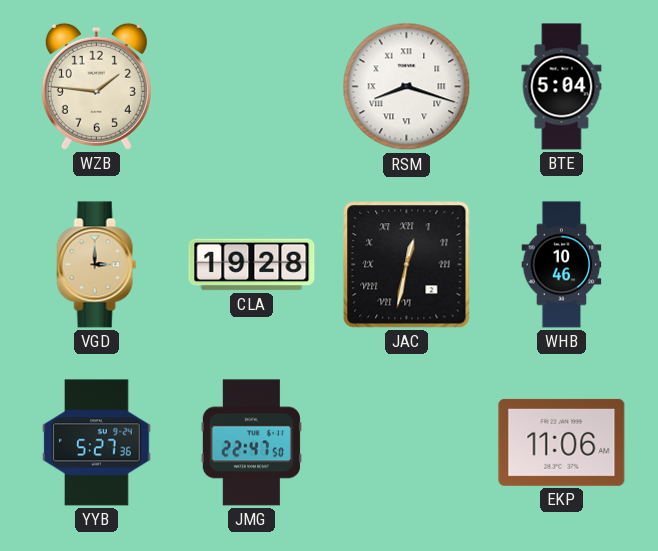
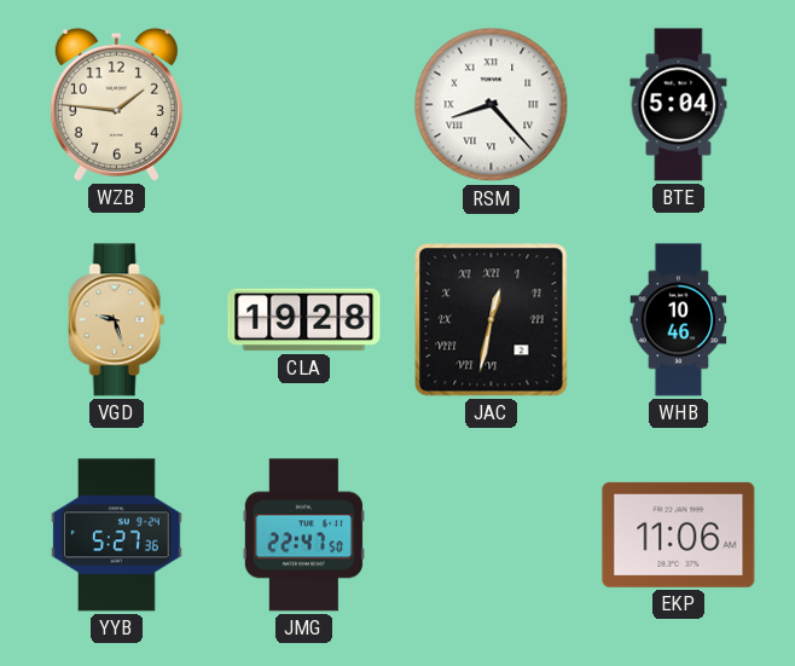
RSM: 8:18 -> 8:23
VGD: 3:00 -> 9:27
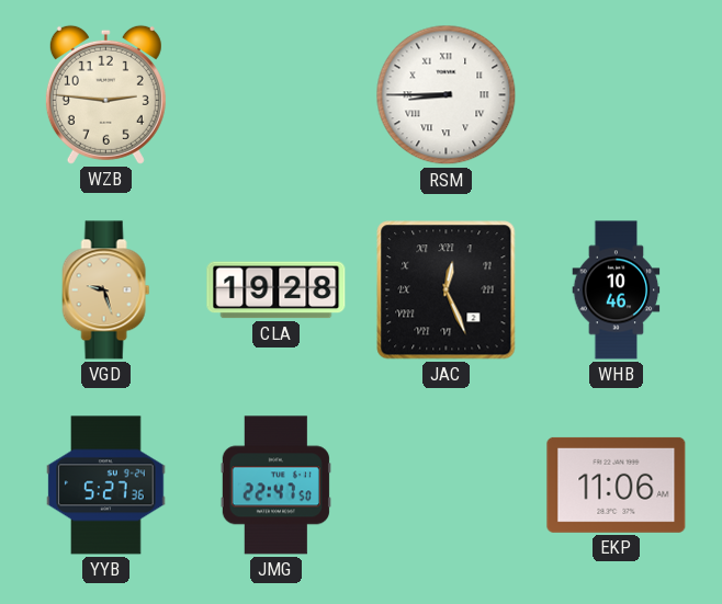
WZB: 1:46 -> 2:46
RSM: 8:23 -> 8:45
BTE: 5:04 -> none
JAC: 12:32 -> 12:26
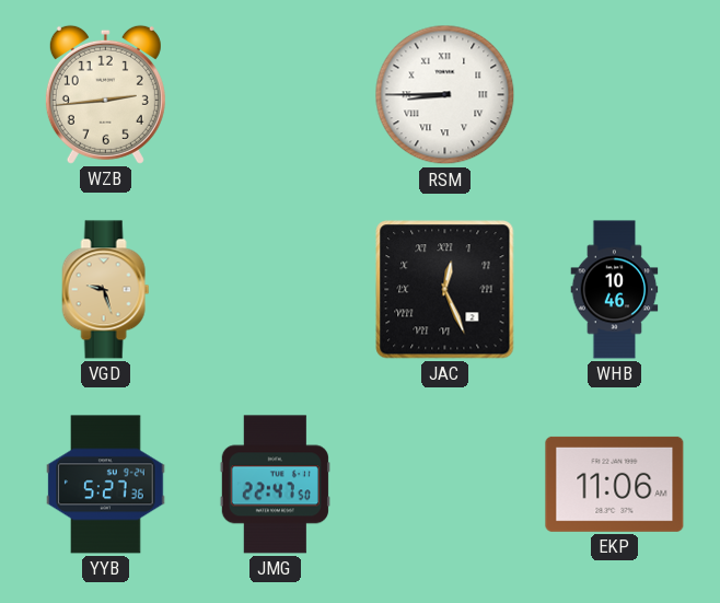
WZB: 2:46 -> 2:44
CLA: 19:28 -> none
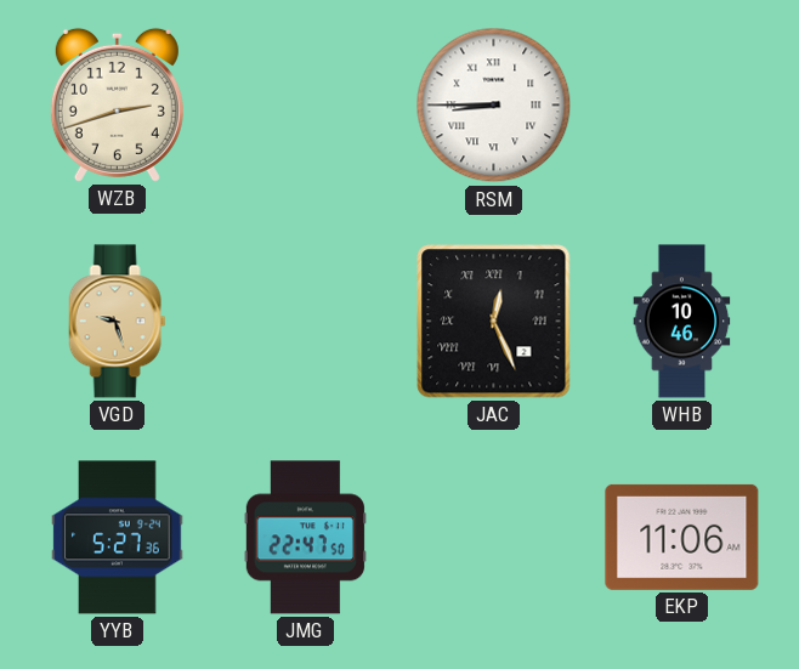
WZB: 2:44 -> 2:42
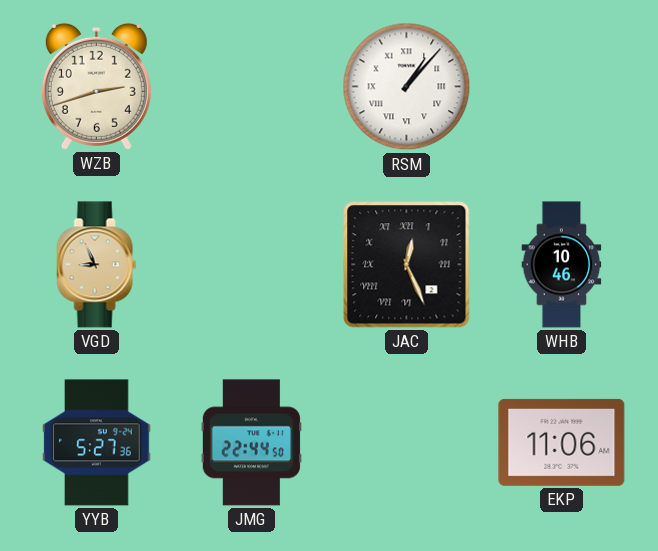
RSM: 8:45 -> 1:07
VGD: 9:27 -> 8:56
JMG: 22:47 -> 22:44
